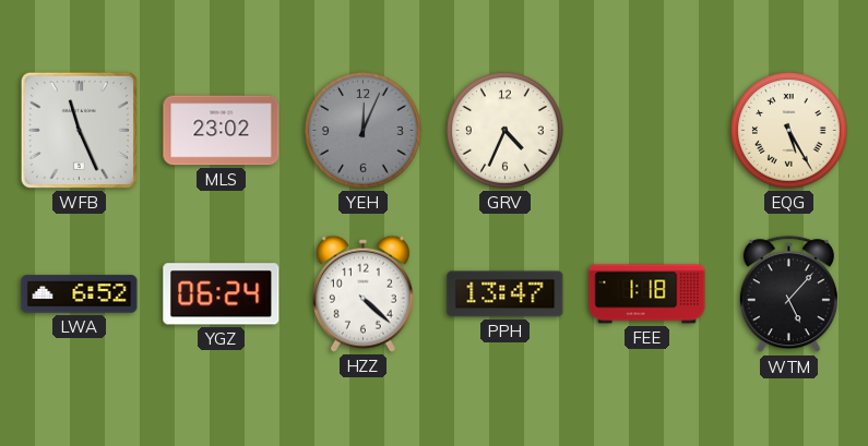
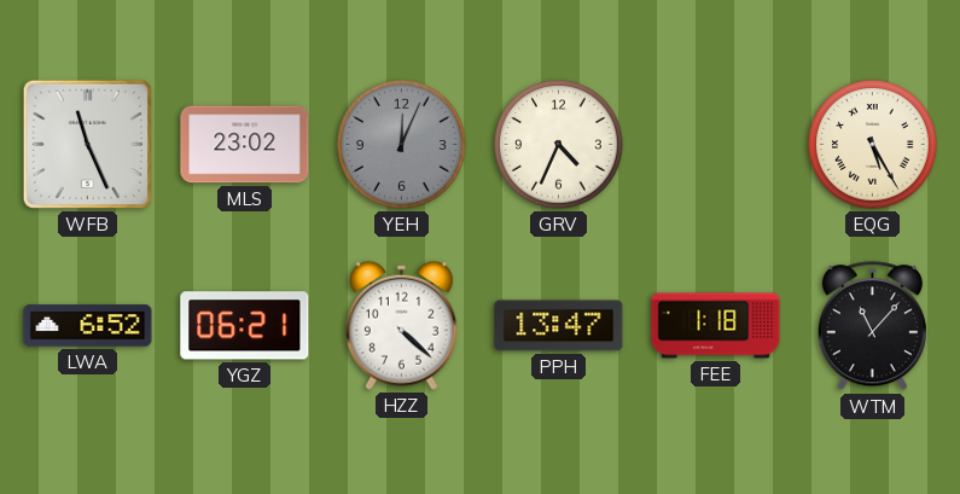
YGZ: 06:24 -> 06:21
WTM: 5:07 -> 11:07
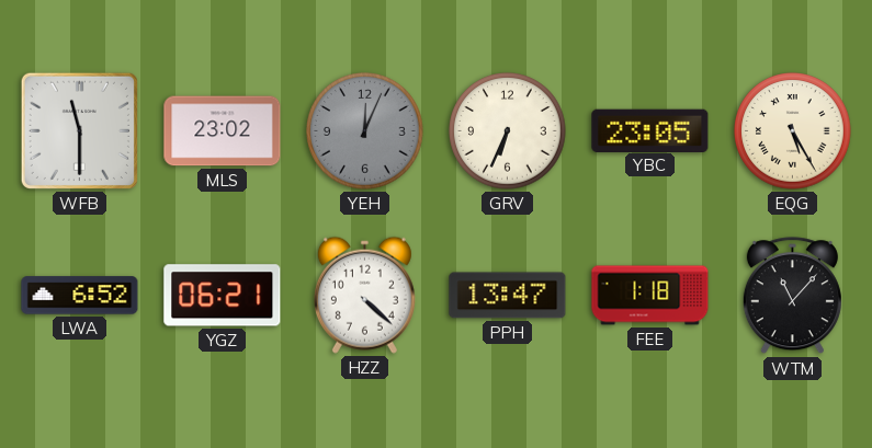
WFB: 11:26 -> 11:30
GRV: 4:34 -> 6:34
YBC: none -> 23:05
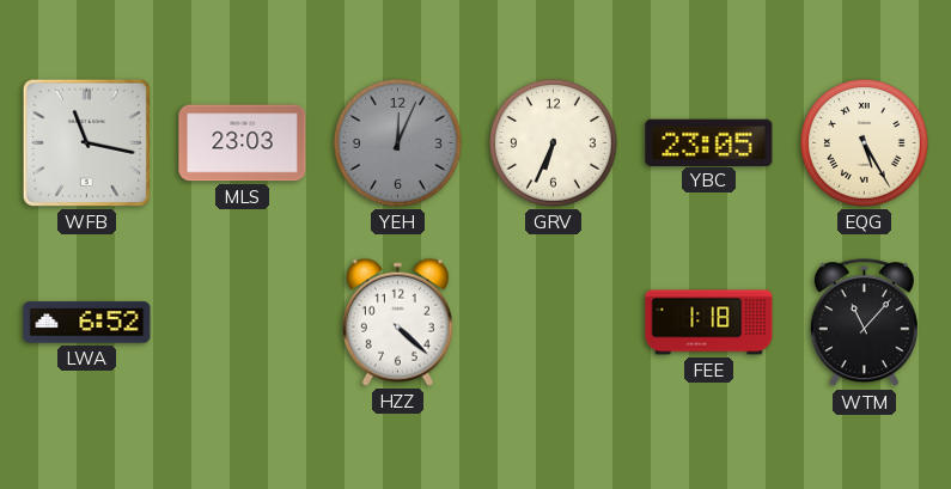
WFB: 11:30 -> 11:17
MLS: 23:02 -> 23:03
YGZ: 06:21 -> none
PPH: 13:47 -> none
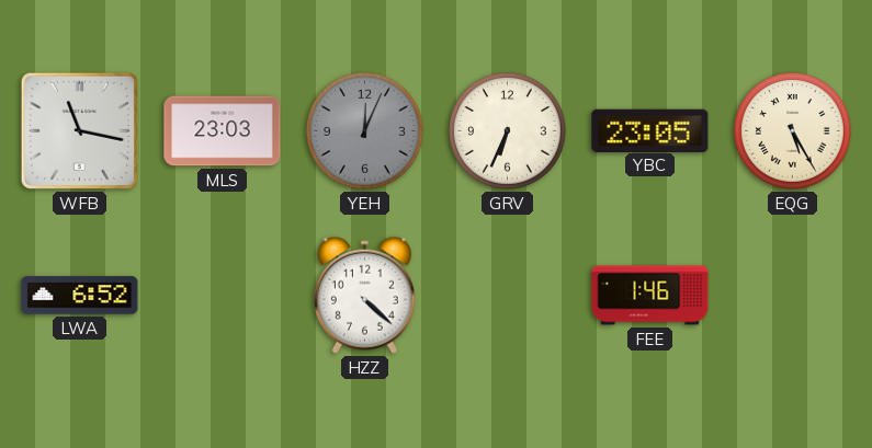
FEE: 1:18 -> 1:46
WTM: 11:07 -> none
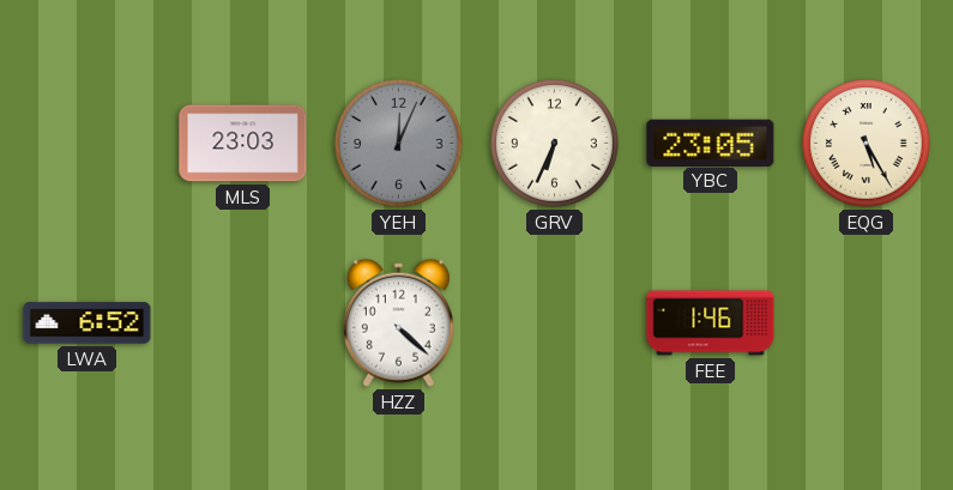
WFB: 11:17 -> none
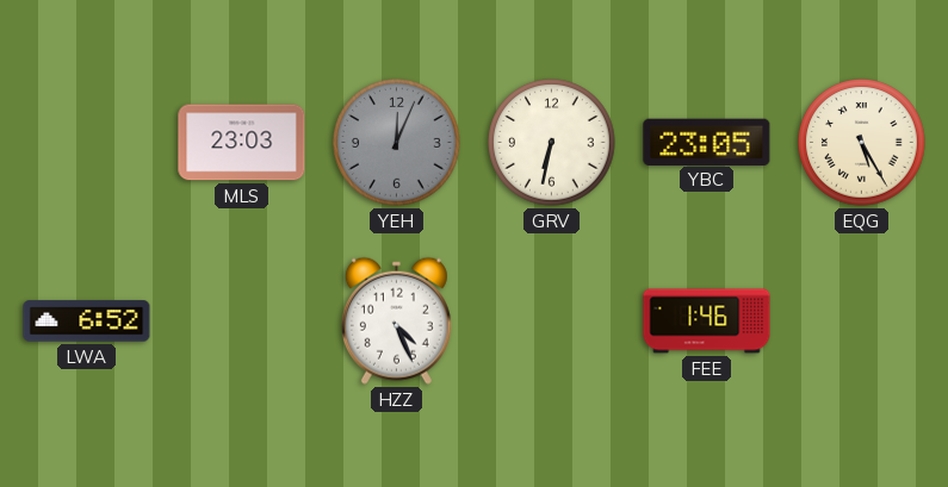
GRV: 6:34 -> 6:32
HZZ: 4:22 -> 4:26
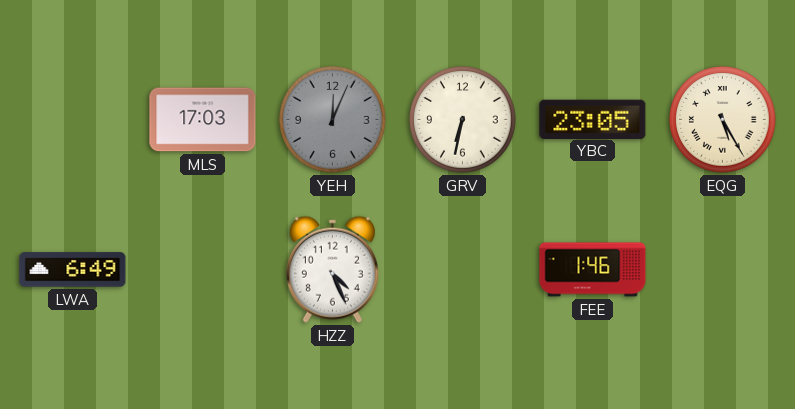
MLS: 23:03 -> 17:03
LWA: 6:52 -> 6:49
